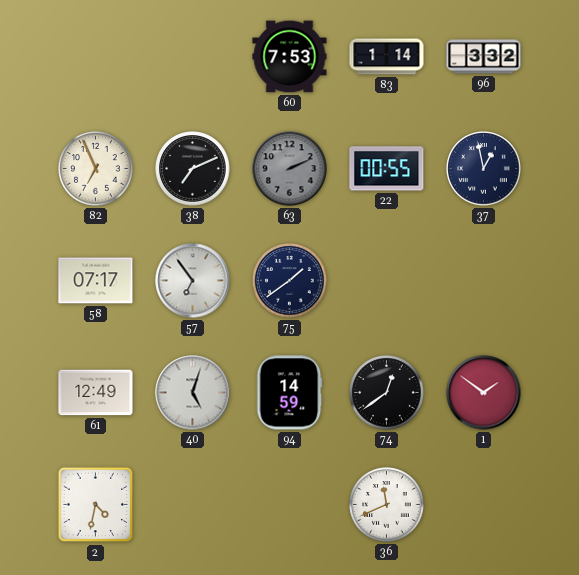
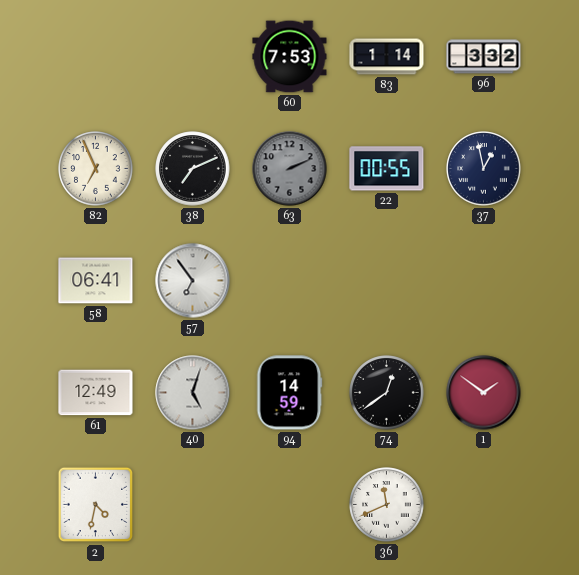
58: 07:17 -> 06:41
75: 1:39 -> none
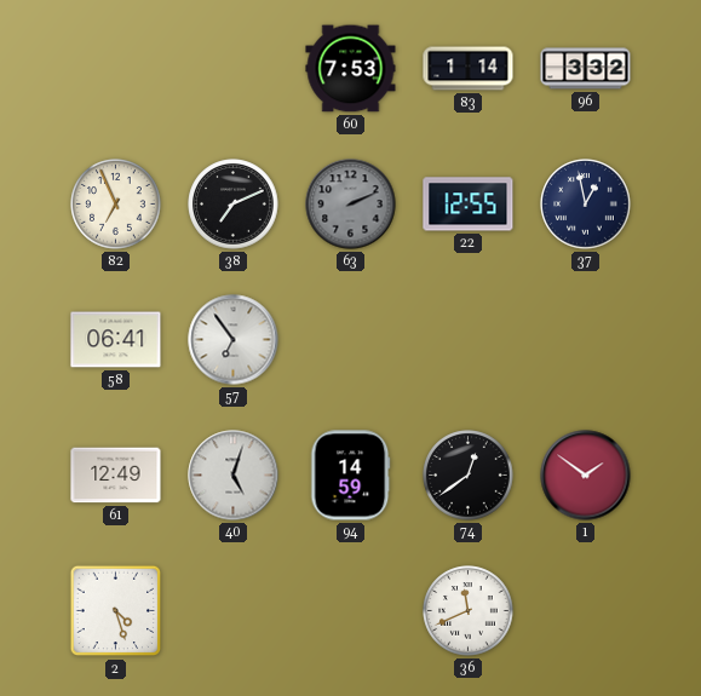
22: 00:55 -> 12:55
2: 4:32 -> 4:27
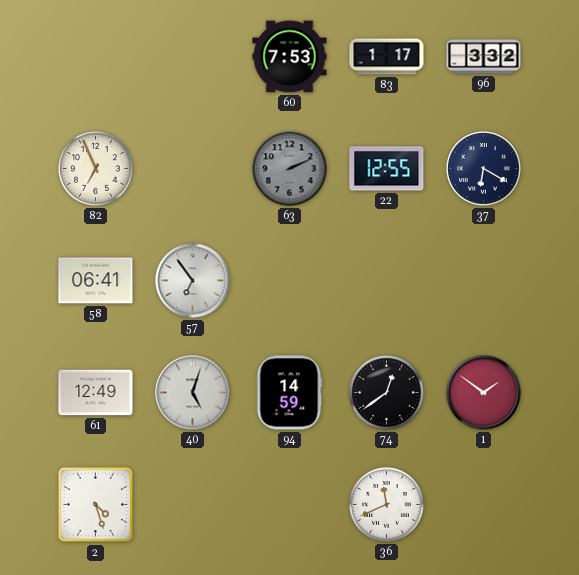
83: 1:14 -> 1:17
38: 7:11 -> none
37: 12:58 -> 6:20
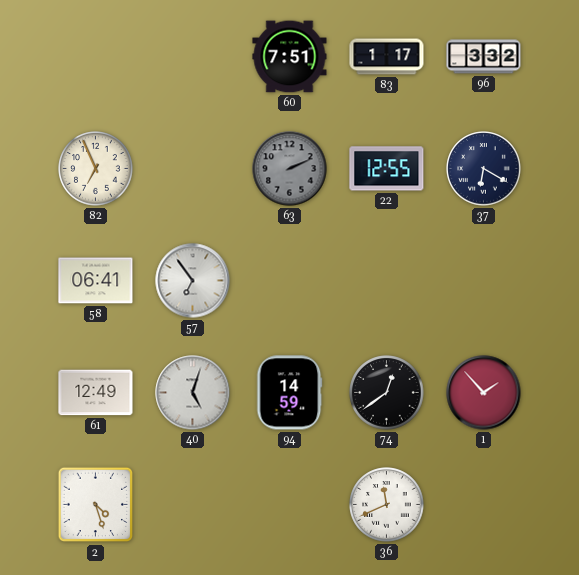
60: 7:53 -> 7:51
1: 1:51 -> 1:53
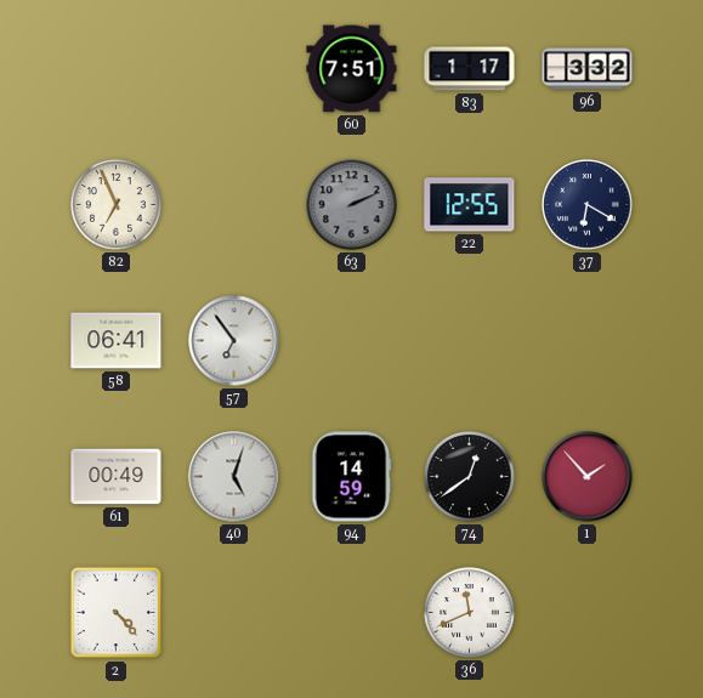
61: 12:49 -> 00:49
2: 4:27 -> 4:23
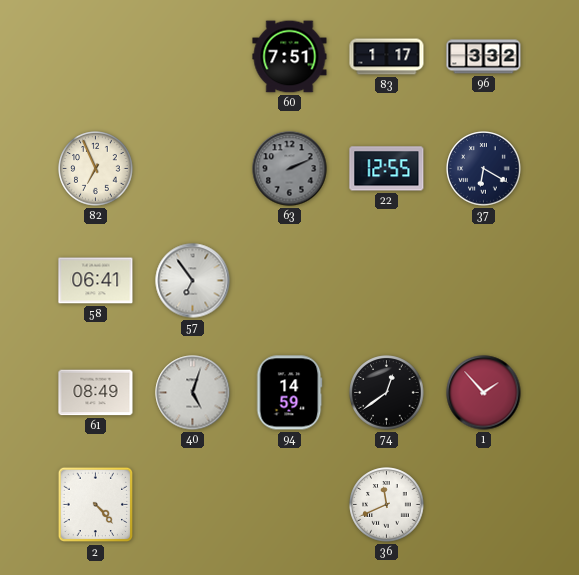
61: 00:49 -> 08:49
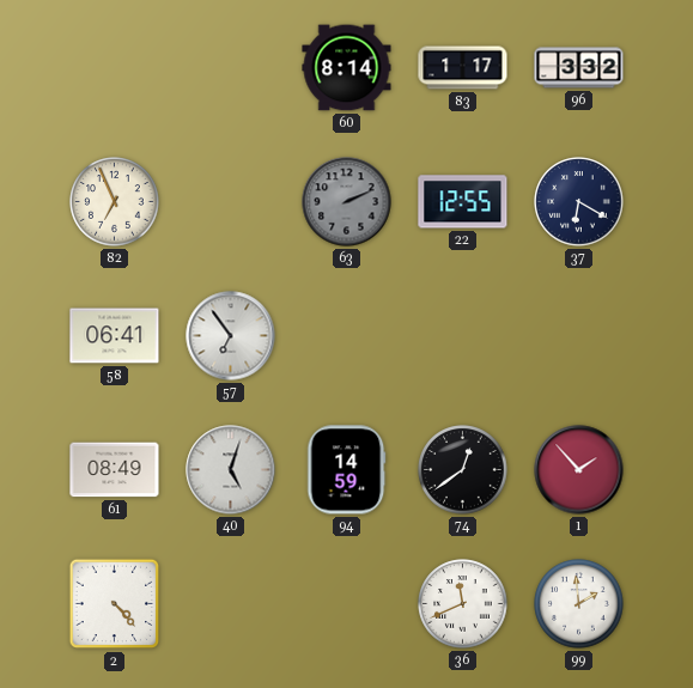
60: 7:51 -> 8:14
99: none -> 1:59
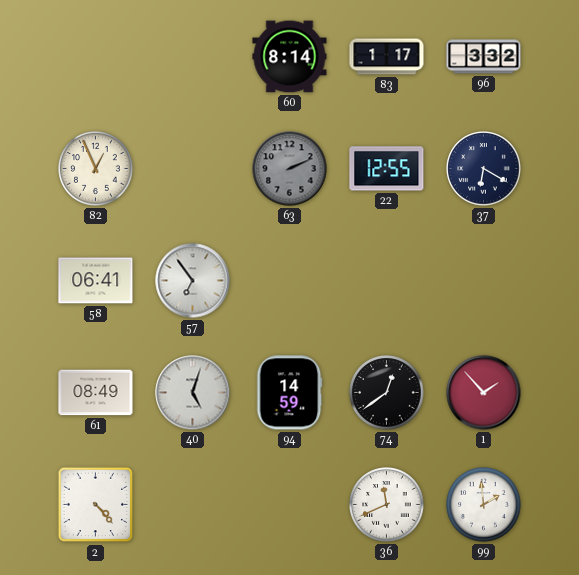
82: 6:56 -> 12:56
